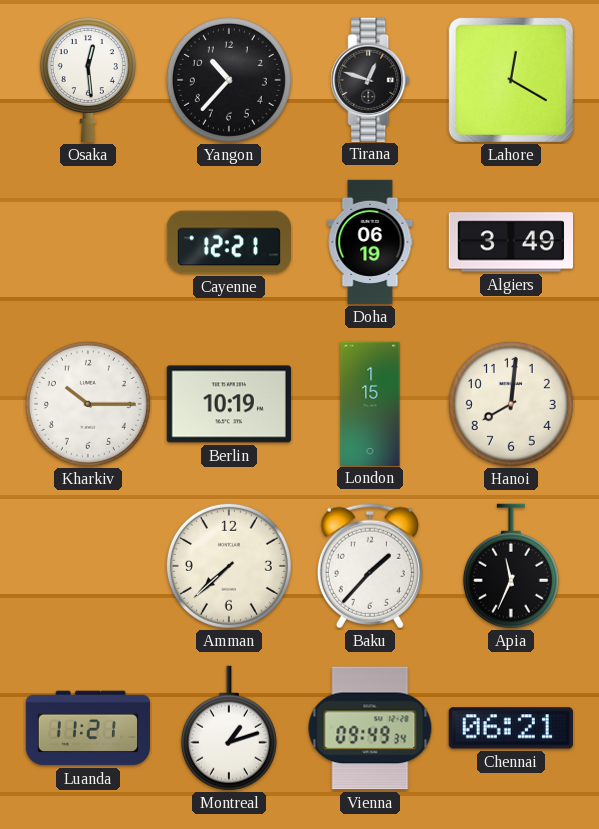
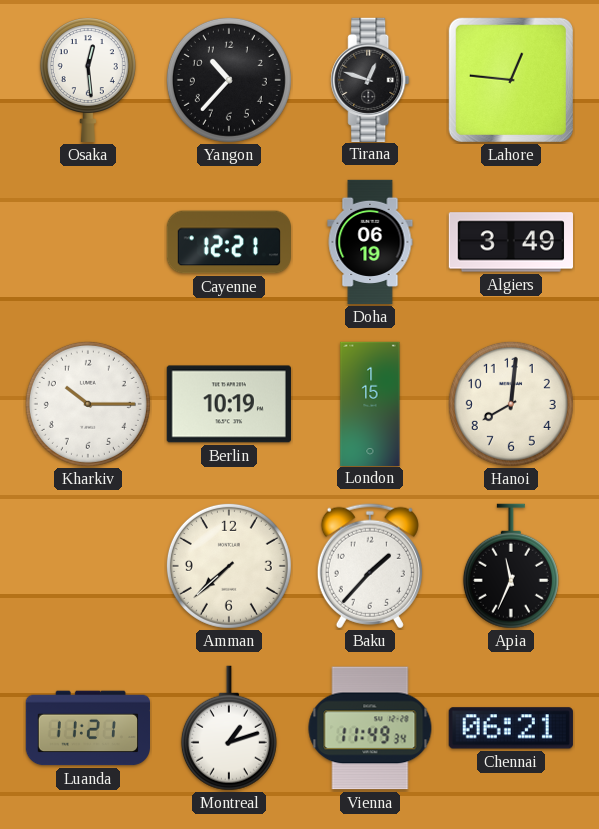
Lahore: 12:20 -> 12:46
Vienna: 09:49 -> 11:49
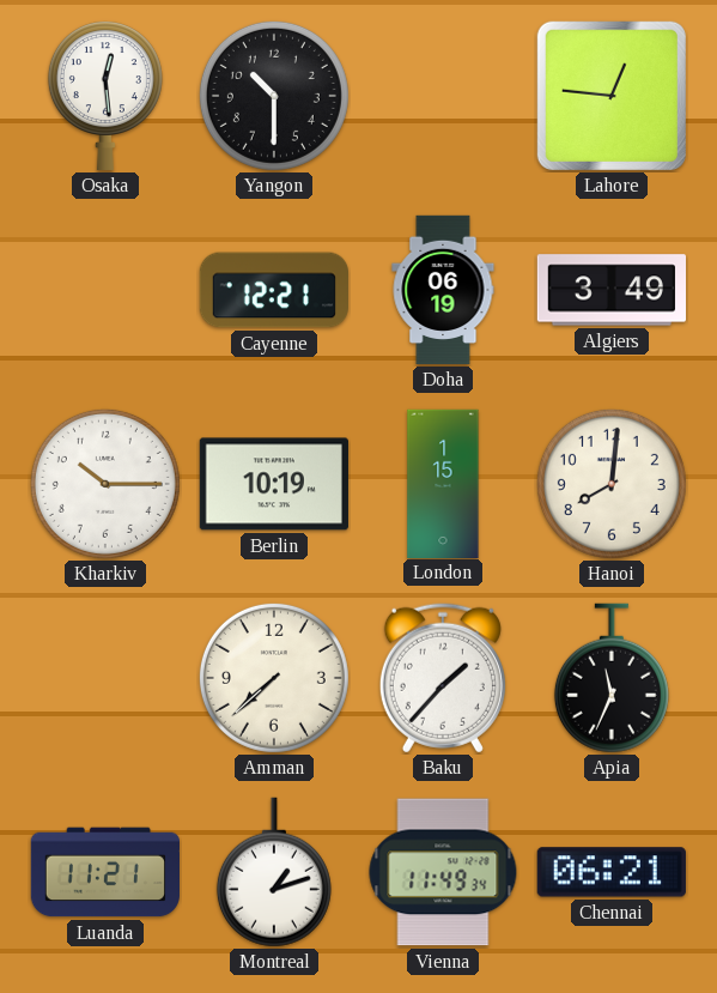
Yangon: 10:37 -> 10:30
Tirana: 12:48 -> none
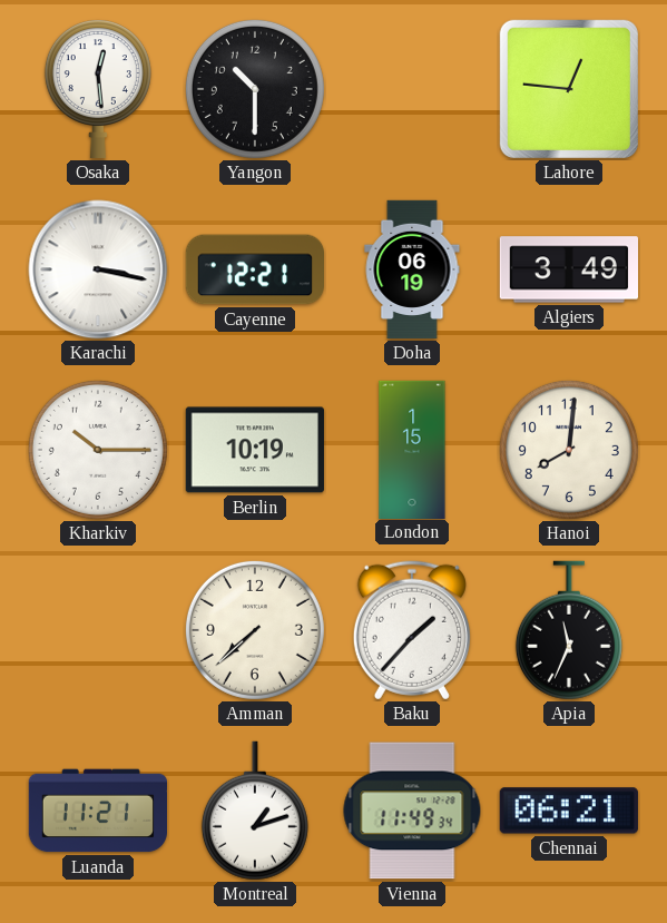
Karachi: none -> 3:17
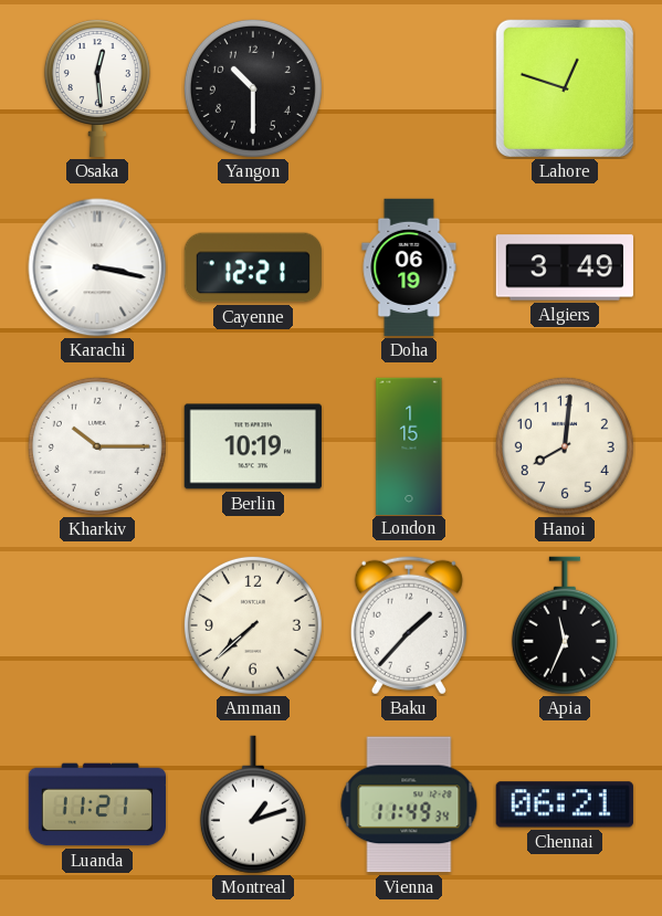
Lahore: 12:46 -> 12:48
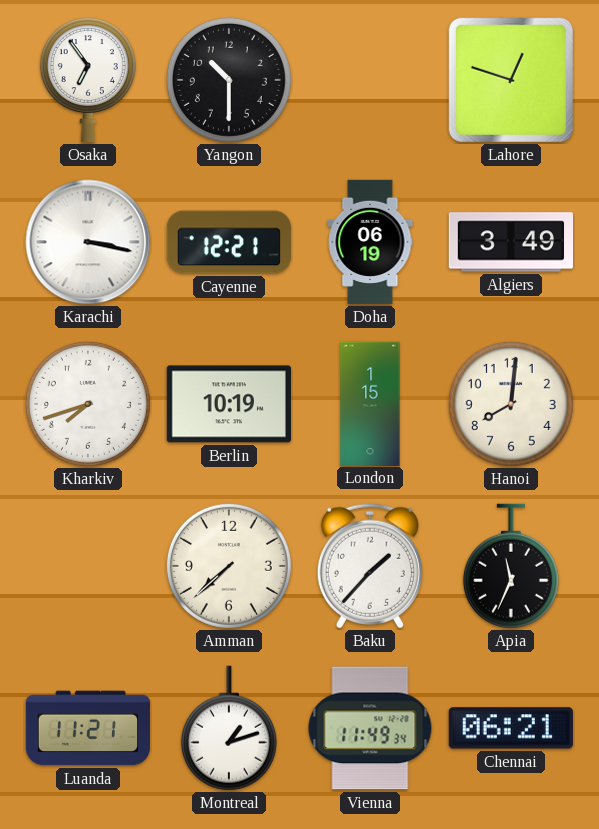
Osaka: 12:29 -> 6:54
Kharkiv: 10:15 -> 7:42
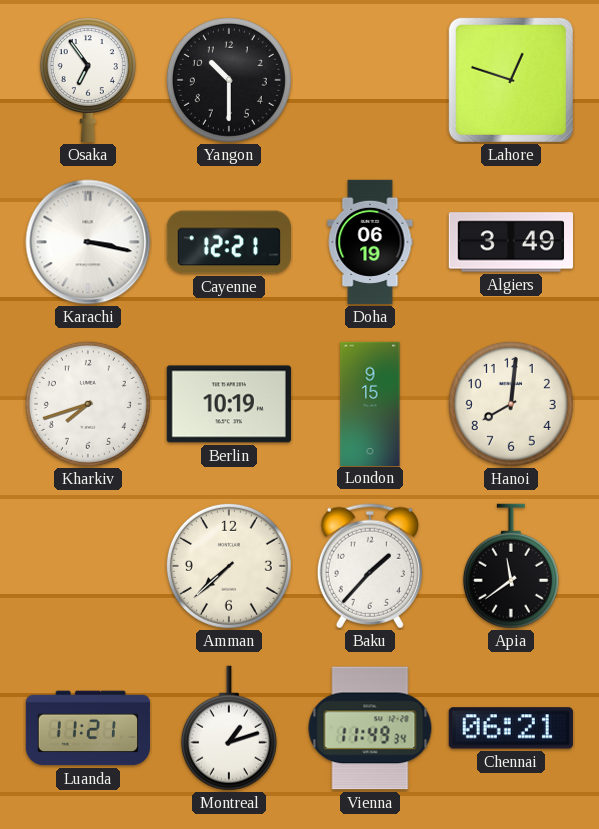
London: 1:15 -> 9:15
Apia: 11:34 -> 11:39
